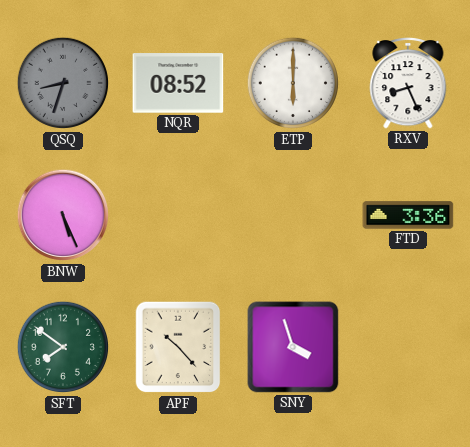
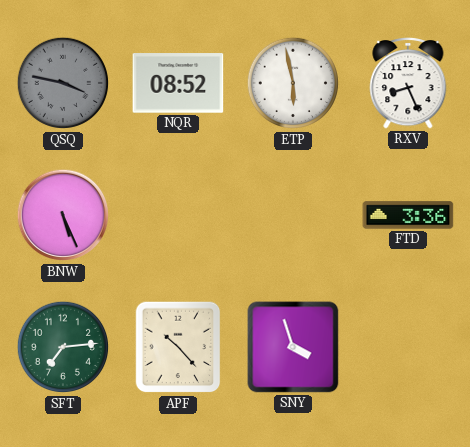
QSQ: 8:33 -> 3:47
ETP: 6:00 -> 5:58
SFT: 7:51 -> 7:14
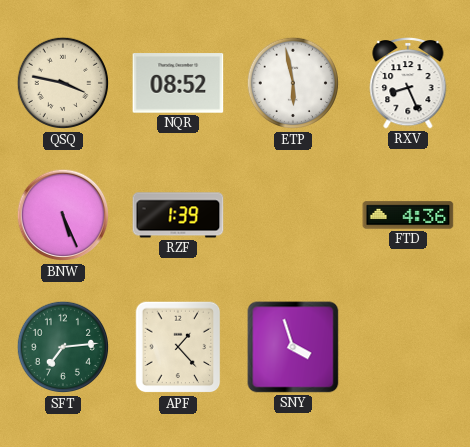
QSQ dial: grey -> cream
RZF: none -> 1:39
FTD: 3:36 -> 4:36
APF: 10:23 -> 1:23
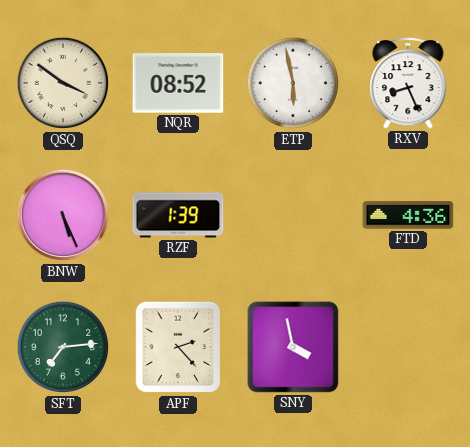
QSQ: 3:47 -> 3:51
APF: 1:23 -> 2:23
SNY: 3:57 -> 3:58
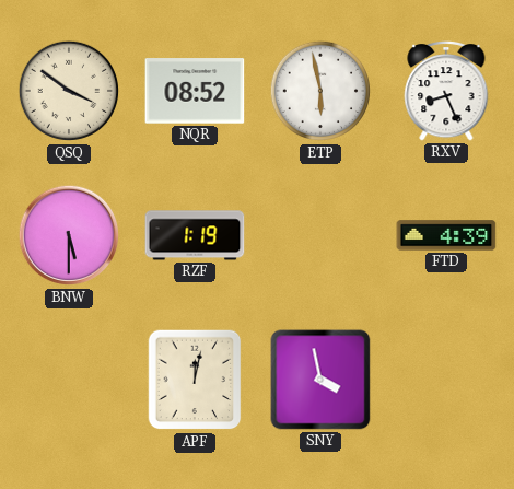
BNW: 5:26 -> 5:30
RZF: 1:39 -> 1:19
FTD: 4:36 -> 4:39
SFT: 7:14 -> none
APF: 2:23 -> 12:02
